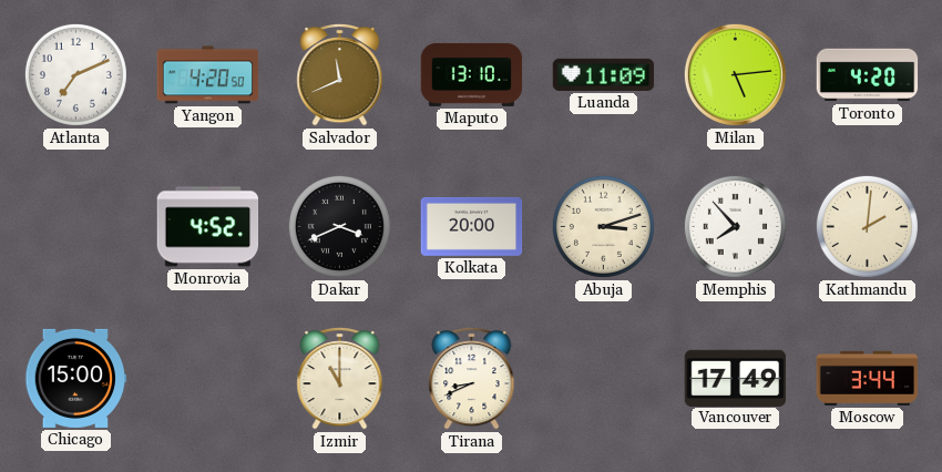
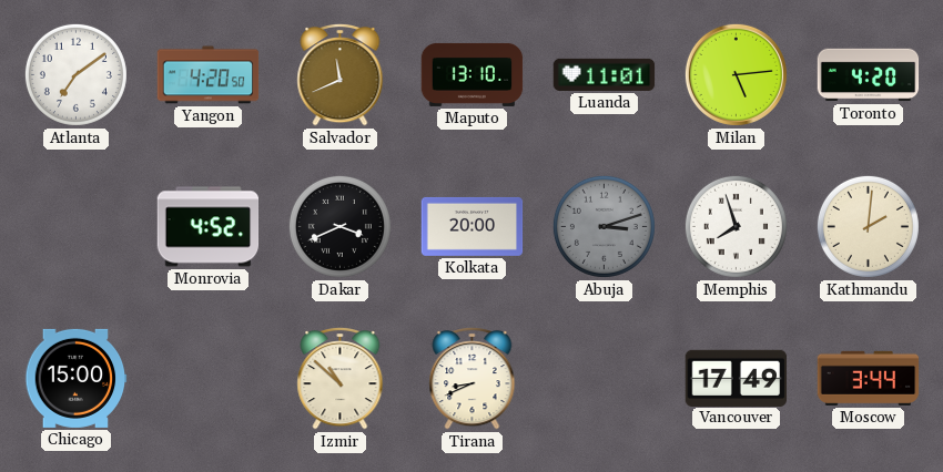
Atlanta: 7:11 -> 7:09
Luanda: 11:09 -> 11:01
Abuja dial: cream -> grey
Memphis: 7:53 -> 7:57
Izmir: 11:00 -> 10:52
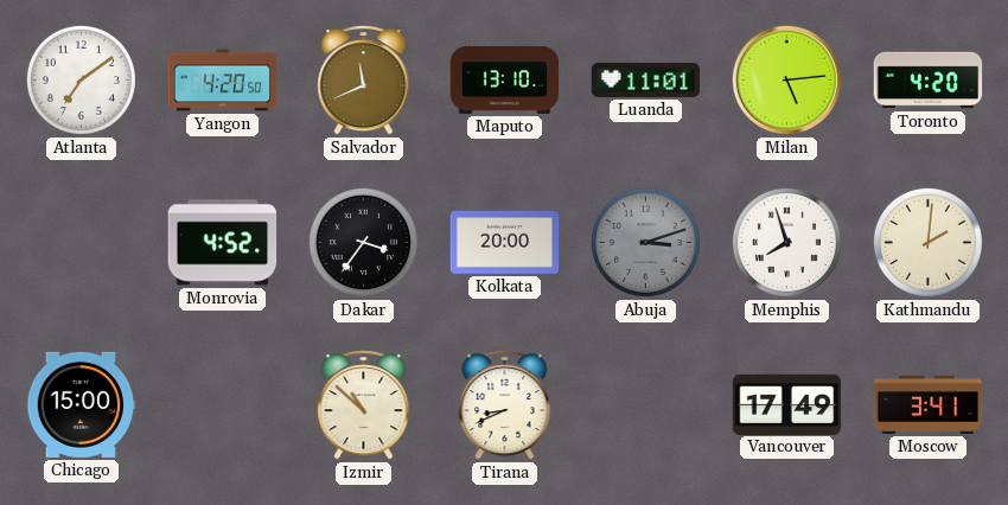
Dakar: 3:41 -> 3:36
Moscow: 3:44 -> 3:41
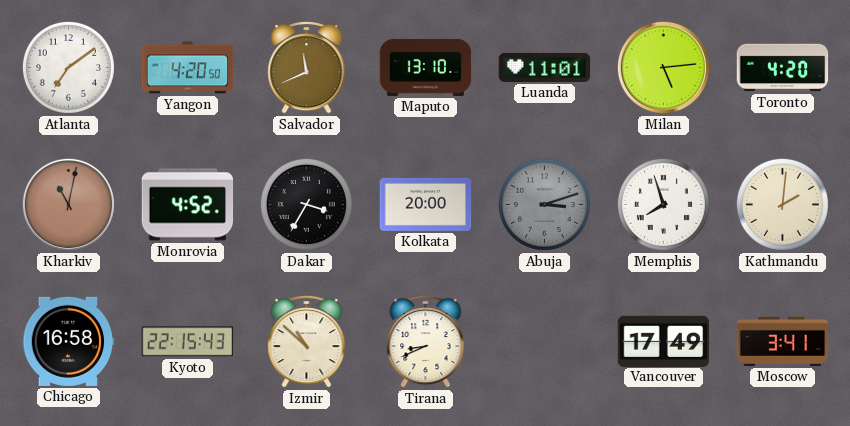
Kharkiv: none -> 11:02
Dakar: 3:36 -> 3:35
Chicago: 15:00 -> 16:58
Kyoto: none -> 22:15
